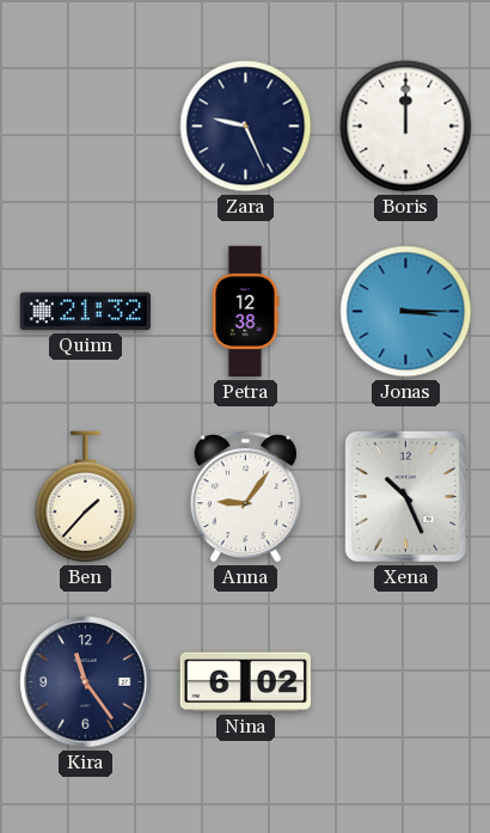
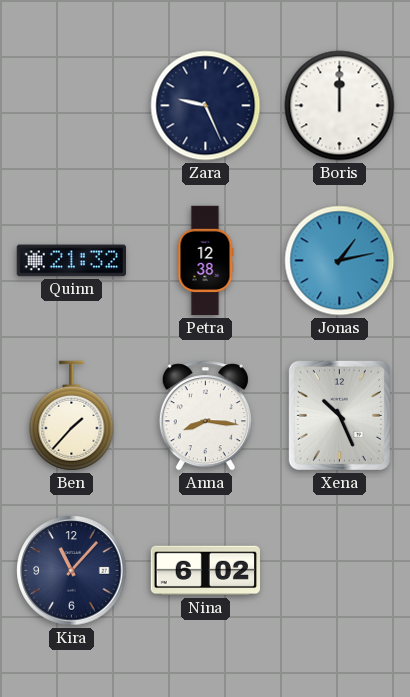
Jonas: 3:15 -> 1:13
Anna: 9:06 -> 8:16
Kira: 11:24 -> 11:07
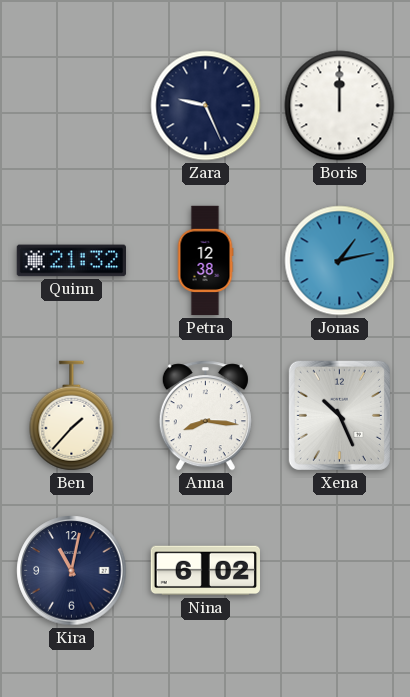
Kira: 11:07 -> 11:02
